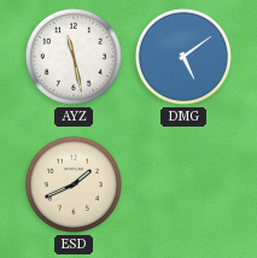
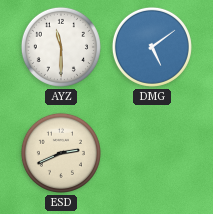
AYZ: 11:28 -> 11:30
ESD: 1:41 -> 2:41
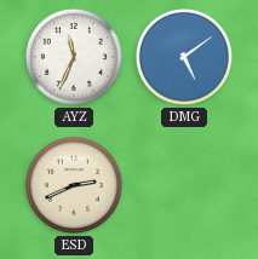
AYZ: 11:30 -> 11:34
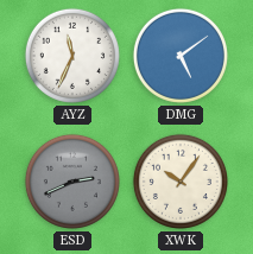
ESD dial: cream -> grey
XWK: none -> 10:06
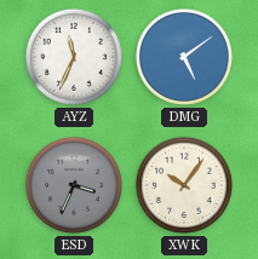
ESD: 2:41 -> 3:34
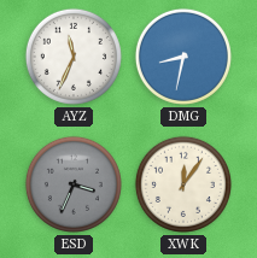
DMG: 5:09 -> 8:32
XWK: 10:06 -> 12:06
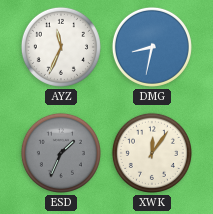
ESD: 3:34 -> 1:34
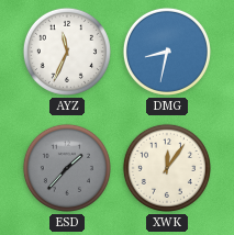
ESD: 1:34 -> 1:37
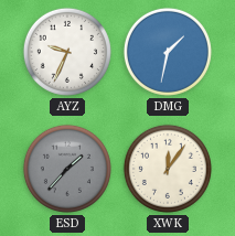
AYZ: 11:34 -> 9:34
DMG: 8:32 -> 1:32
